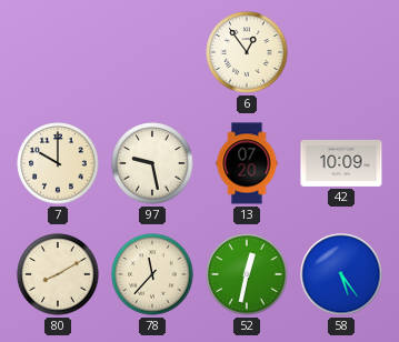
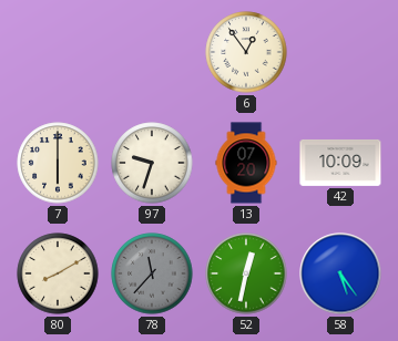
7: 10:00 -> 6:00
97: 9:28 -> 9:33
78 dial: cream -> grey
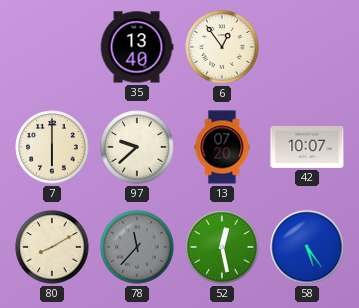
35: none -> 13:40
97: 9:33 -> 9:38
42: 10:09 -> 10:07
52: 12:32 -> 12:28
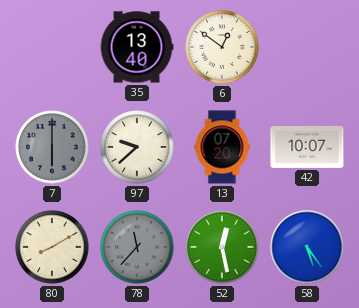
6: 12:54 -> 12:51
7 dial: cream -> grey
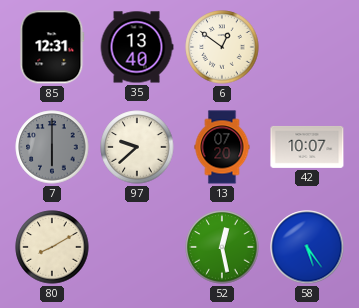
85: none -> 12:31
78: 11:37 -> none
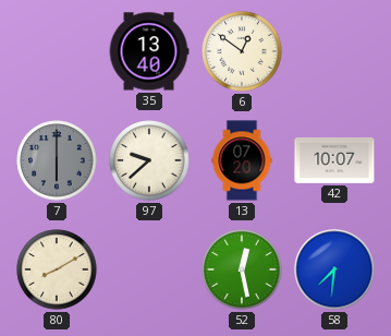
85: 12:31 -> none
58: 5:24 -> 7:31
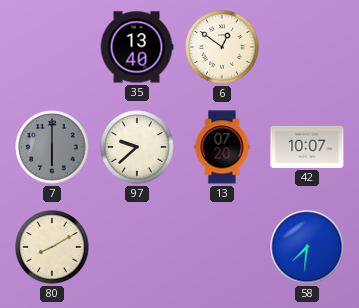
52: 12:28 -> none
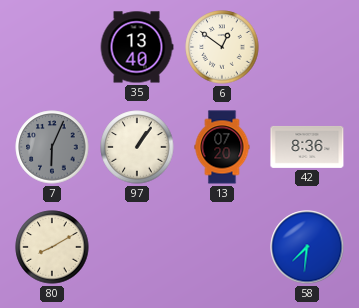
7: 6:00 -> 6:04
97: 9:38 -> 1:06
42: 10:07 -> 8:36
